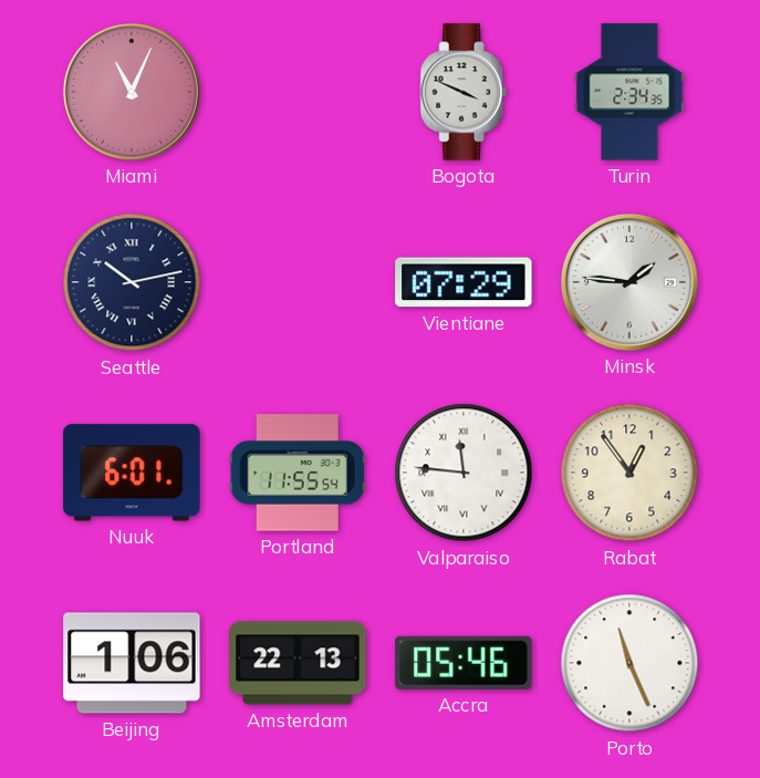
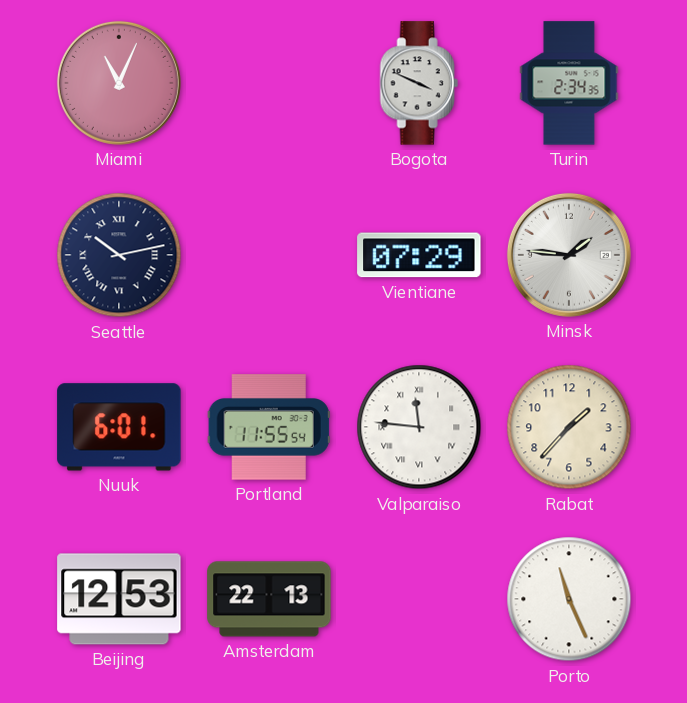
Rabat: 12:54 -> 1:37
Beijing: 1:06 -> 12:53
Accra: 05:46 -> none
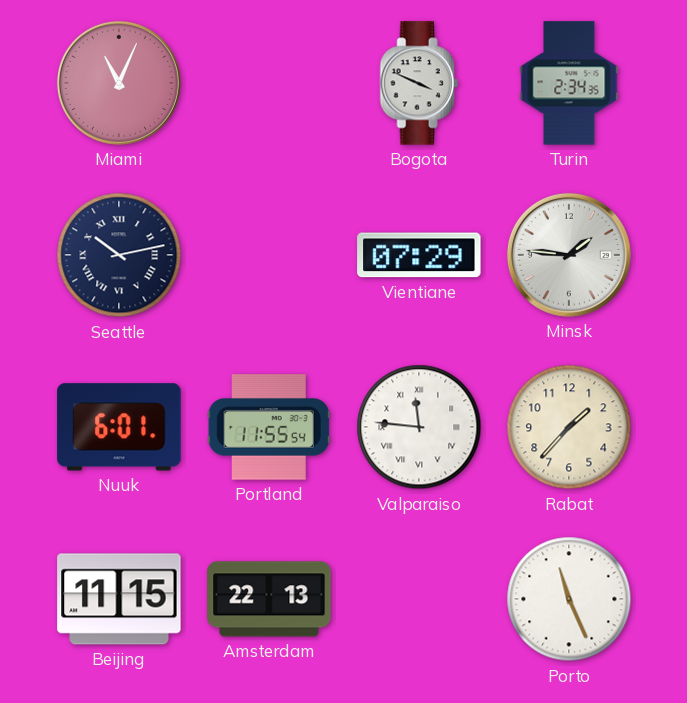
Beijing: 12:53 -> 11:15
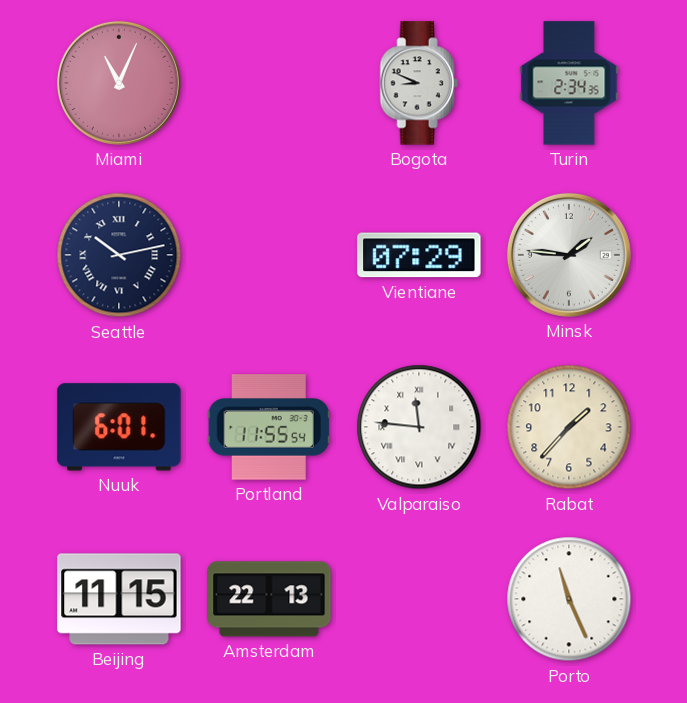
Bogota: 3:49 -> 8:49
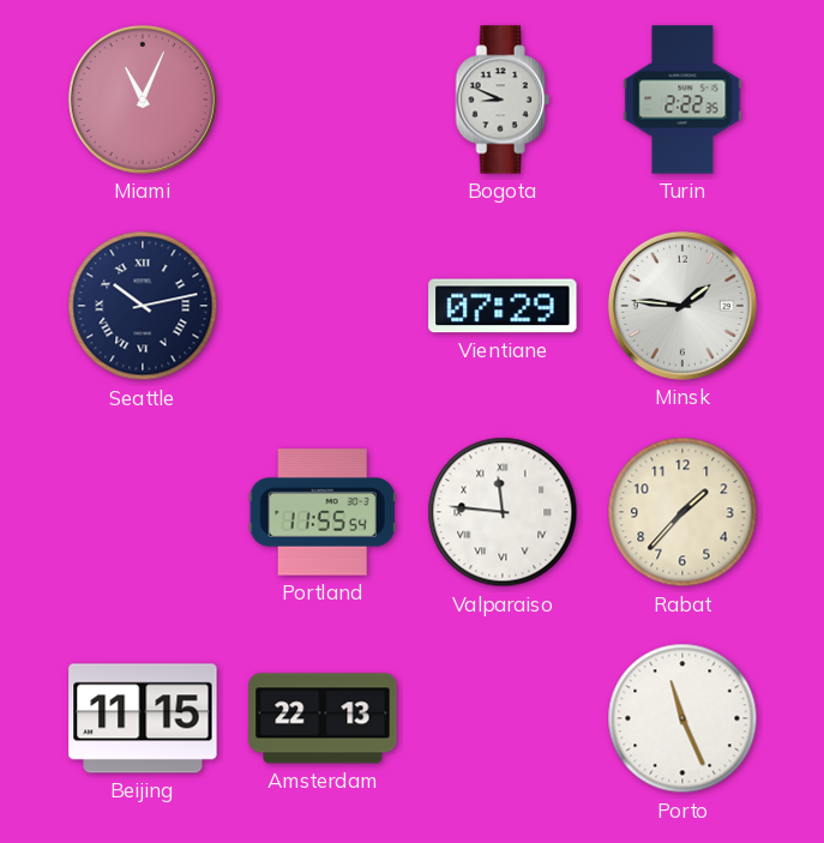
Turin: 2:34 -> 2:22
Nuuk: 6:01 -> none
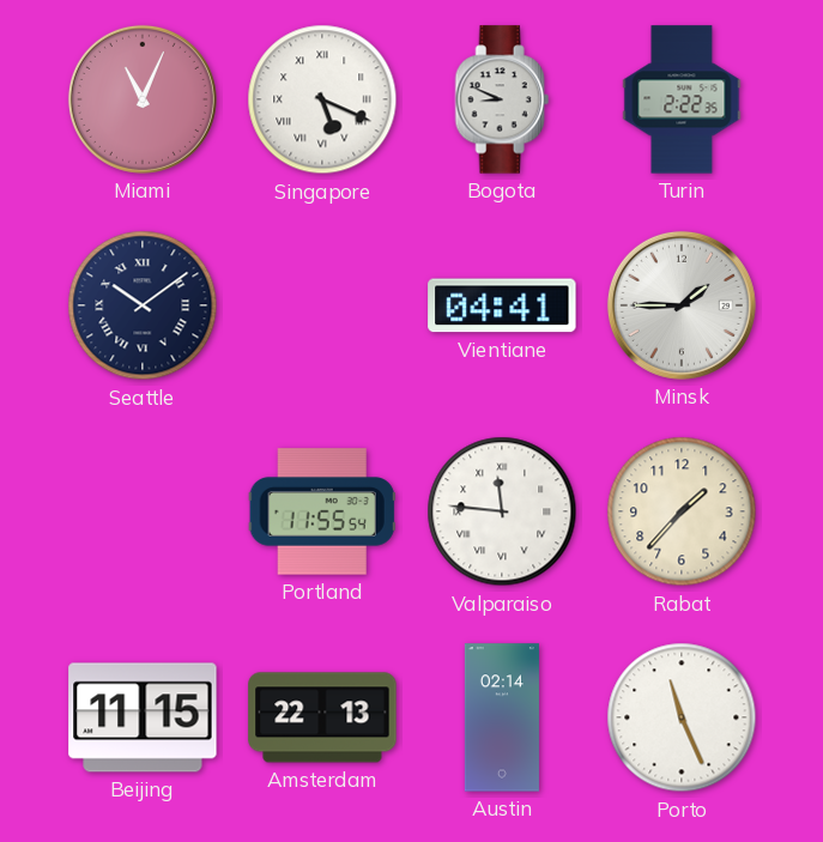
Singapore: none -> 5:19
Seattle: 10:13 -> 10:09
Vientiane: 07:29 -> 04:41
Minsk: 1:46 -> 1:45
Austin: none -> 02:14
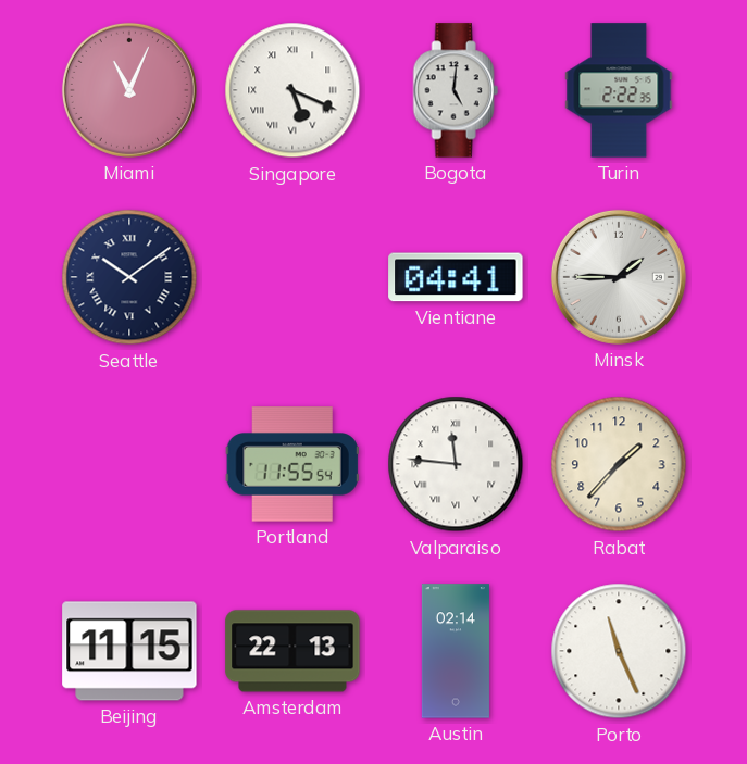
Bogota: 8:49 -> 5:01
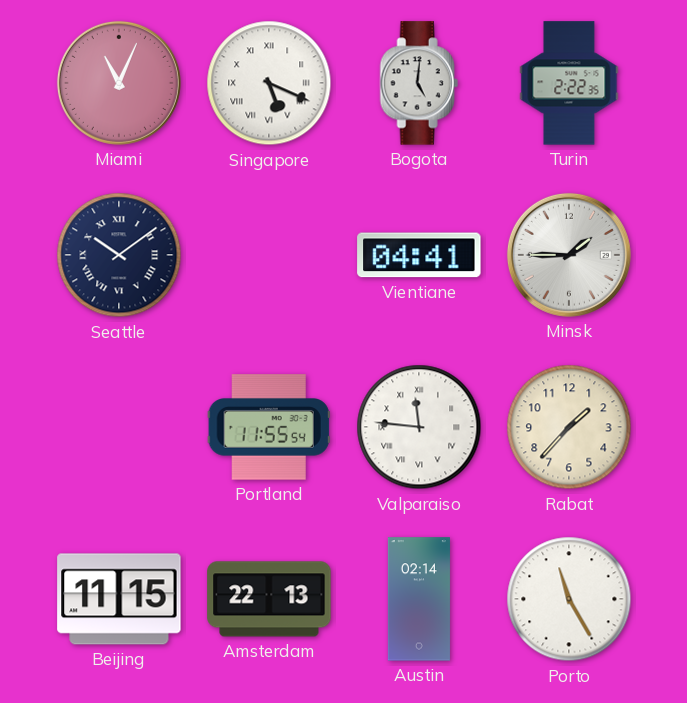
Porto: 11:26 -> 11:25
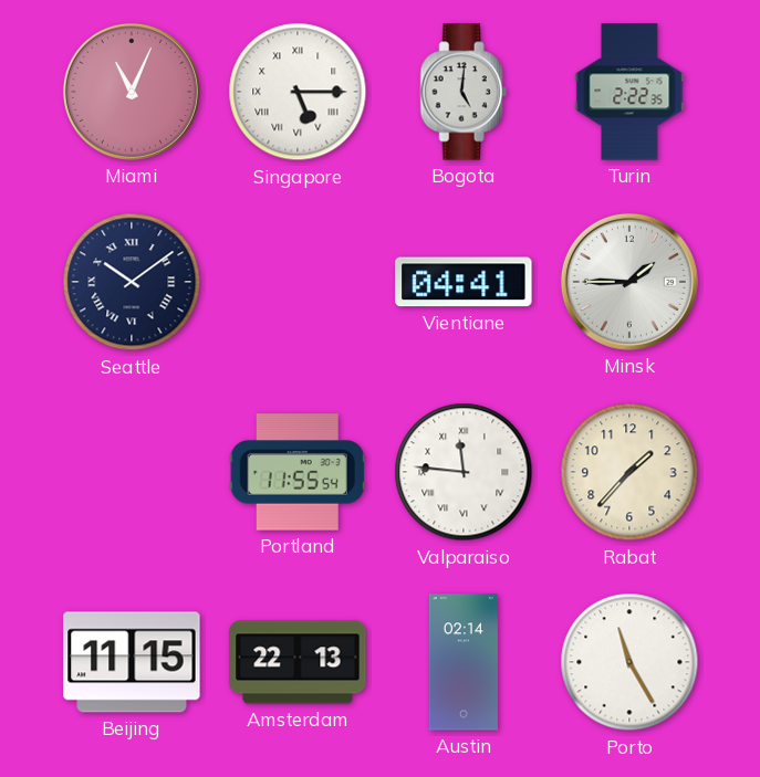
Singapore: 5:19 -> 5:15
